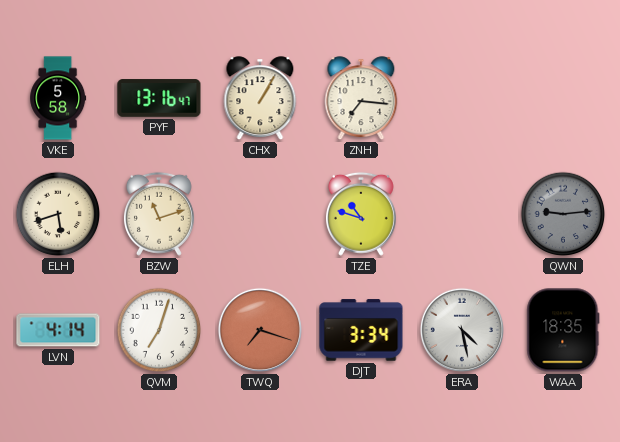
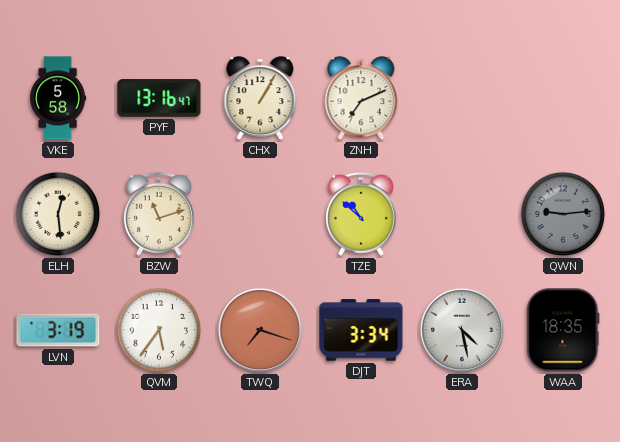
ZNH: 7:16 -> 7:11
ELH: 5:42 -> 12:29
TZE: 10:48 -> 10:52
LVN: 4:14 -> 3:19
QVM: 7:03 -> 5:36
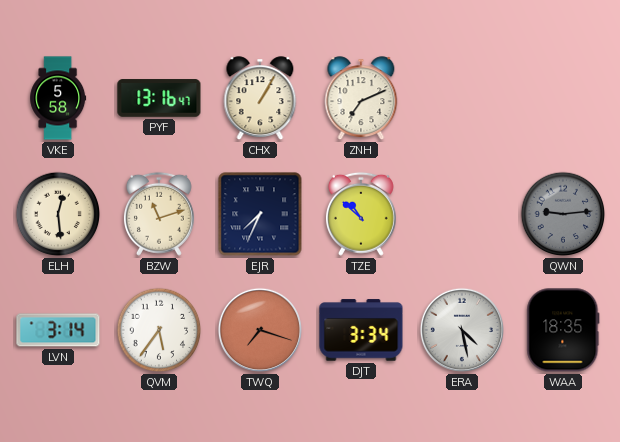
EJR: none -> 7:34
LVN: 3:19 -> 3:14
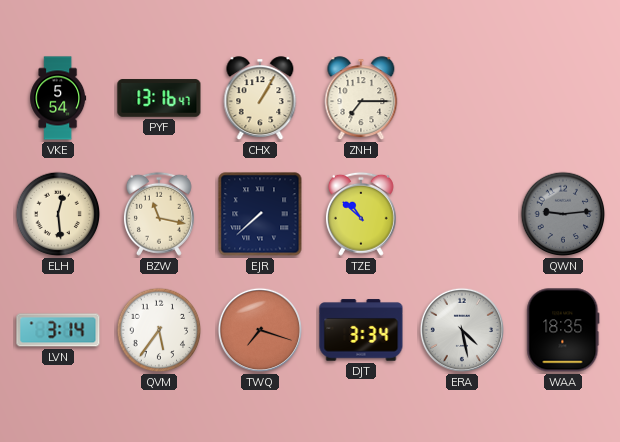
VKE: 5:58 -> 5:54
ZNH: 7:11 -> 7:15
BZW: 11:12 -> 11:17
EJR: 7:34 -> 7:38
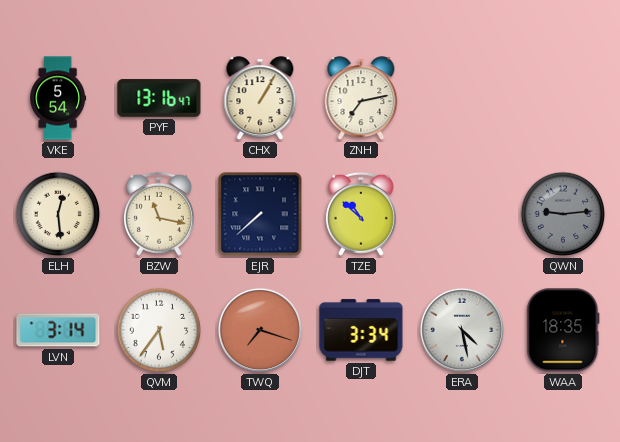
ZNH: 7:15 -> 7:13
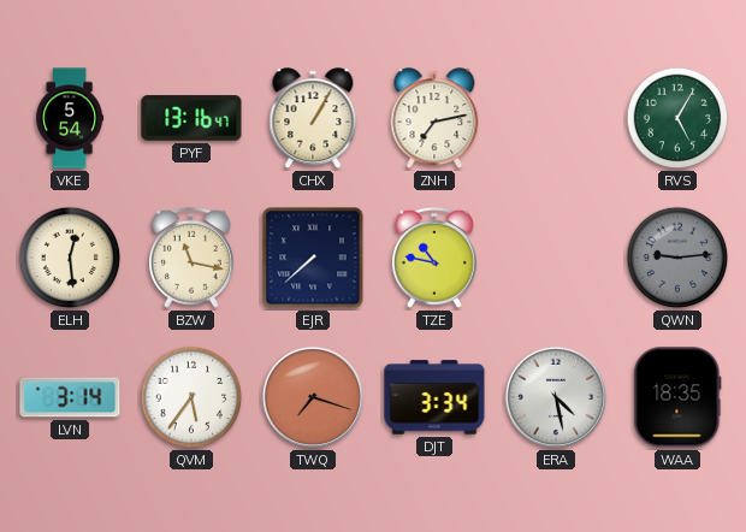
RVS: none -> 5:05
TZE: 10:52 -> 10:47
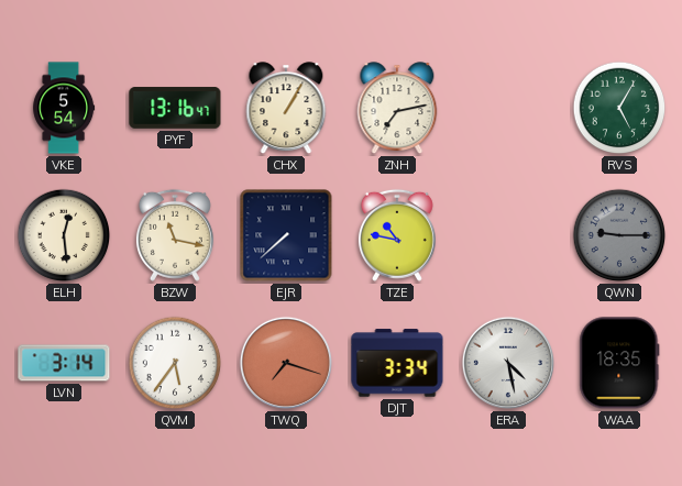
QWN: 9:14 -> 9:15
